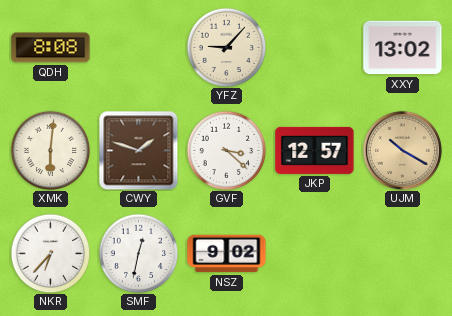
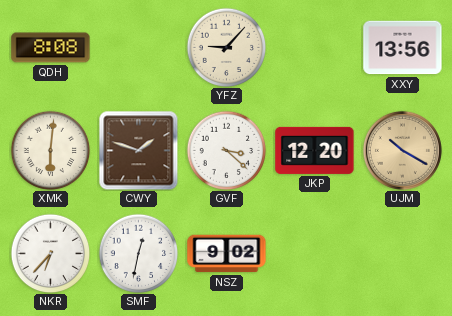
XXY: 13:02 -> 13:56
JKP: 12:57 -> 12:20
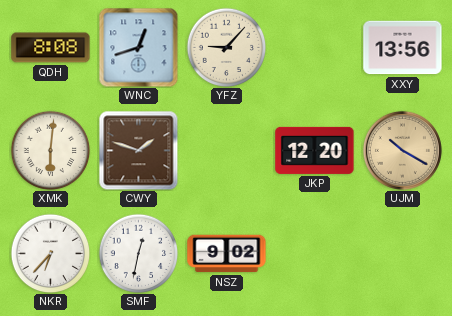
WNC: none -> 12:42
GVF: 3:22 -> none
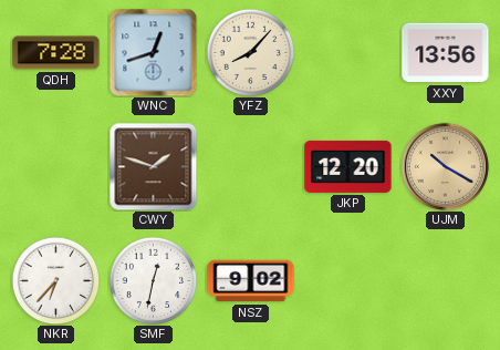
QDH: 8:08 -> 7:28
YFZ: 9:07 -> 8:07
XMK: 6:01 -> none
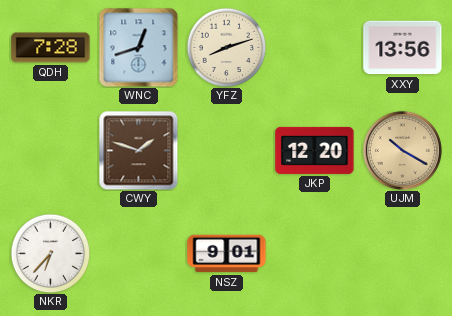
YFZ: 8:07 -> 8:12
SMF: 12:32 -> none
NSZ: 9:02 -> 9:01
